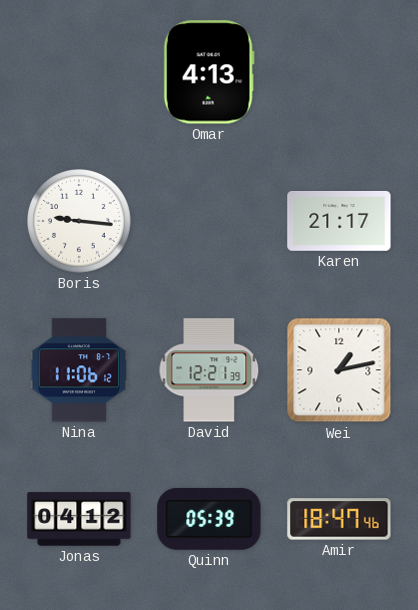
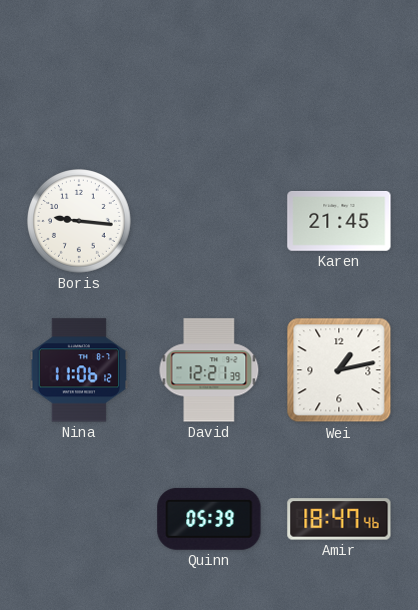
Omar: 4:13 -> none
Karen: 21:17 -> 21:45
Jonas: 04:12 -> none
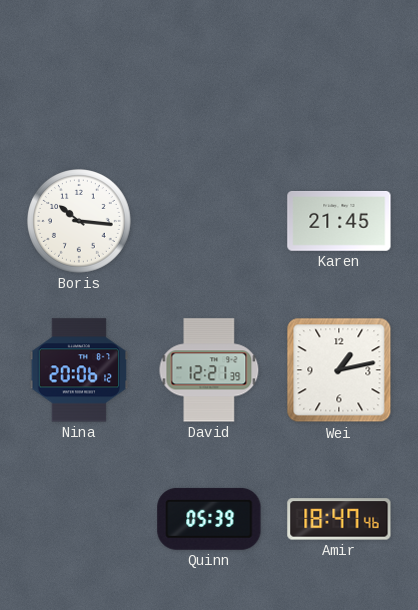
Boris: 9:16 -> 10:16
Nina: 11:06 -> 20:06
